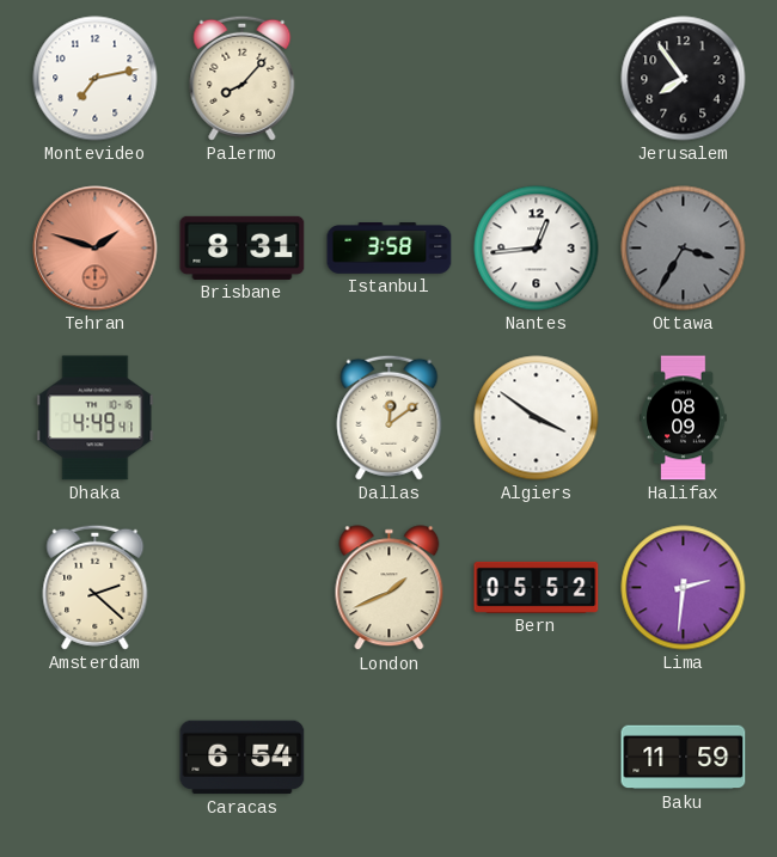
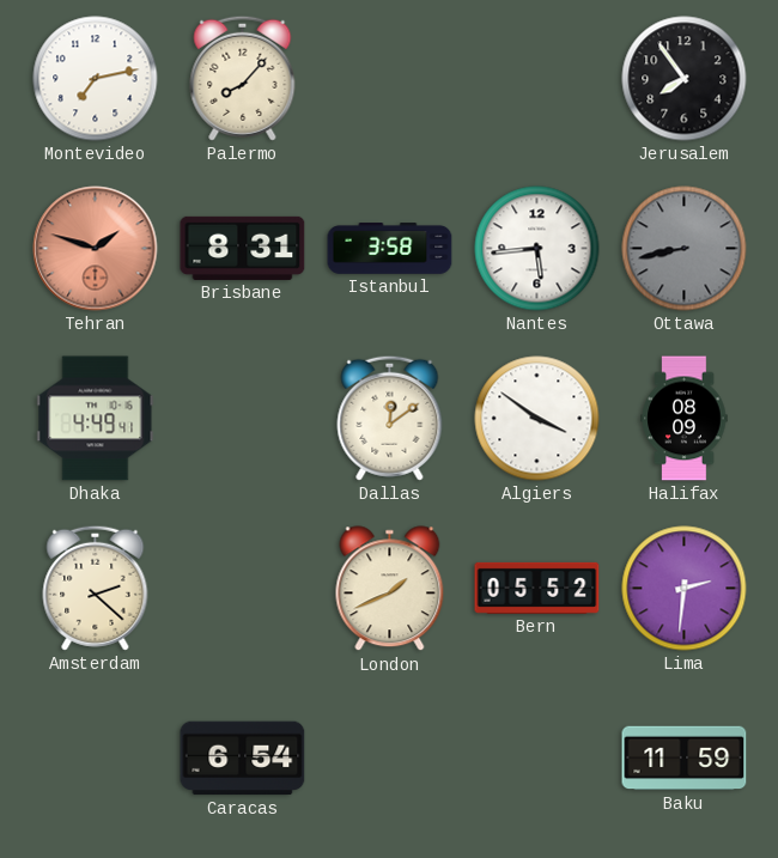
Nantes: 12:44 -> 5:44
Ottawa: 3:35 -> 8:43
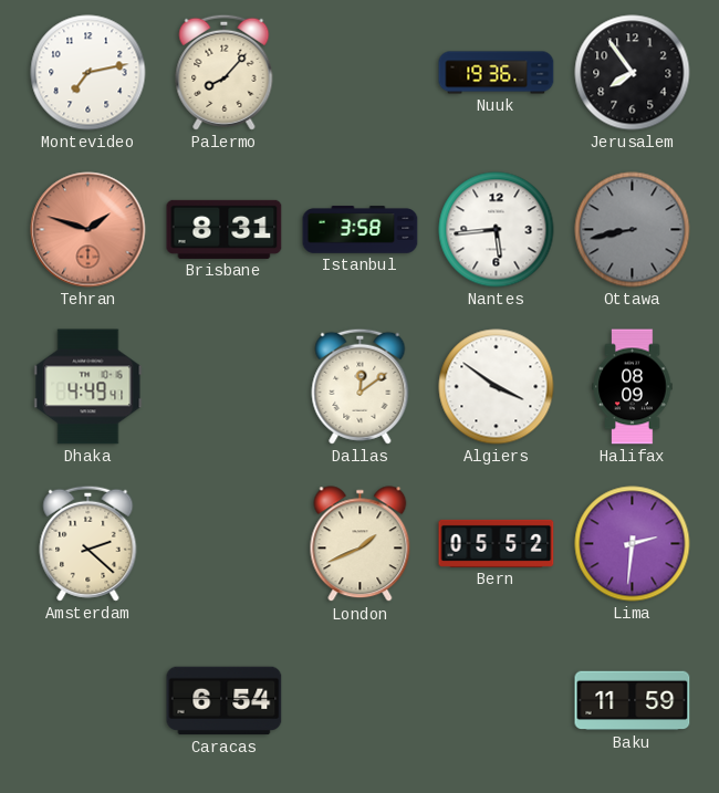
Nuuk: none -> 19:36
